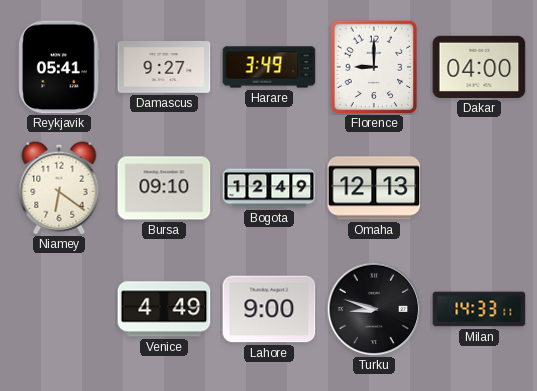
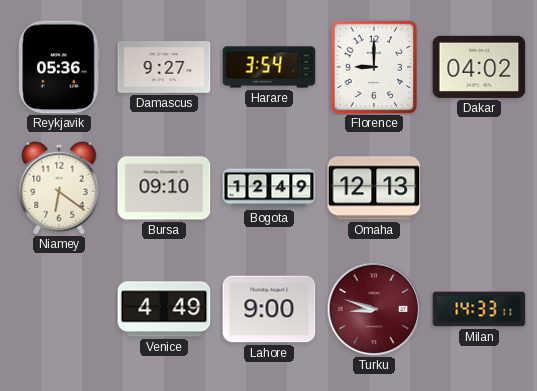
Reykjavik: 05:41 -> 05:36
Harare: 3:49 -> 3:54
Dakar: 04:00 -> 04:02
Turku dial: black -> burgundy
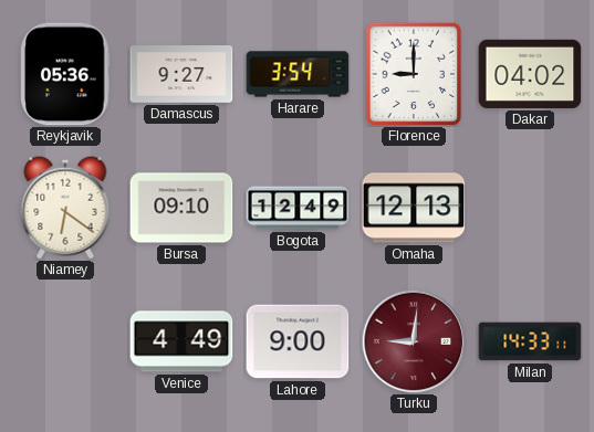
Turku: 8:48 -> 9:01
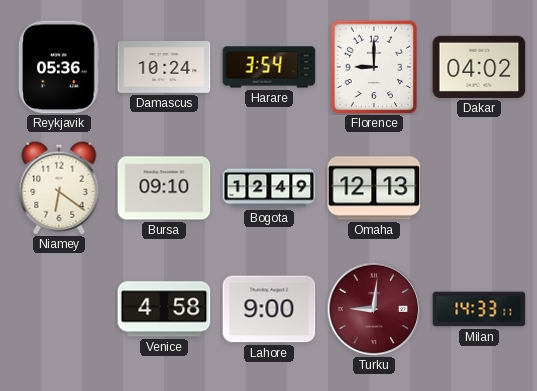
Damascus: 9:27 -> 10:24
Venice: 4:49 -> 4:58
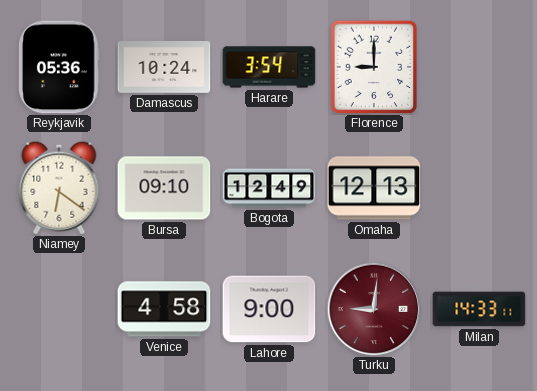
Dakar: 04:02 -> none
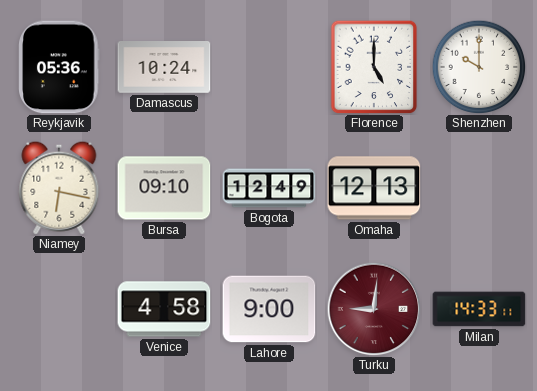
Harare: 3:54 -> none
Florence: 9:00 -> 5:00
Shenzhen: none -> 10:00
Niamey: 6:21 -> 6:17
